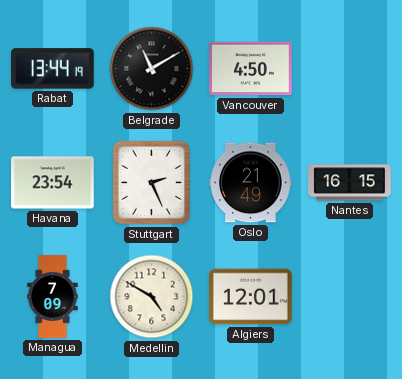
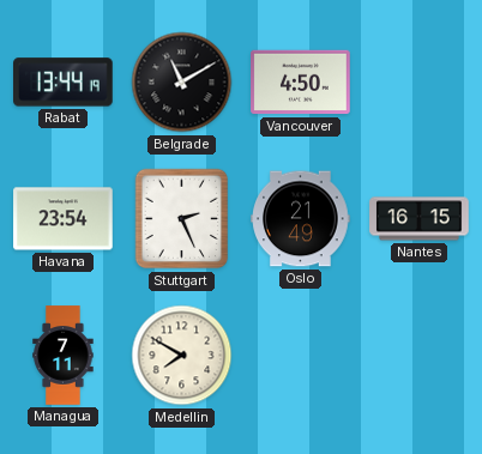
Managua: 7:09 -> 7:11
Medellin: 4:50 -> 7:50
Algiers: 12:01 -> none
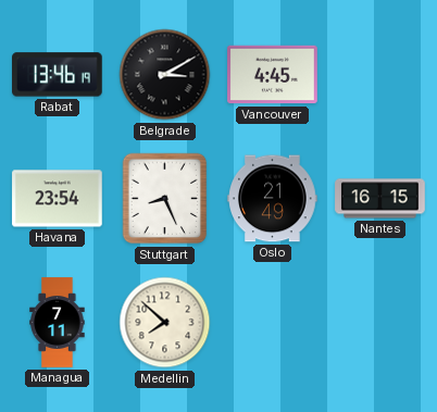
Rabat: 13:44 -> 13:46
Belgrade: 11:10 -> 3:10
Vancouver: 4:50 -> 4:45
Stuttgart: 2:26 -> 8:26
Medellin: 7:50 -> 7:52
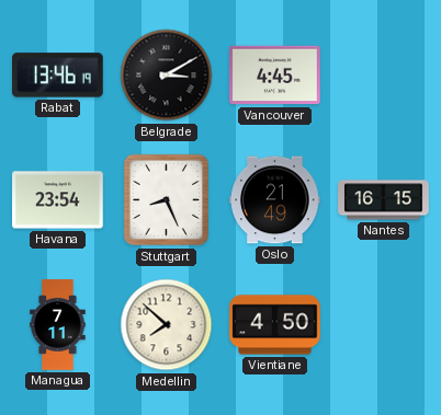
Vientiane: none -> 4:50
